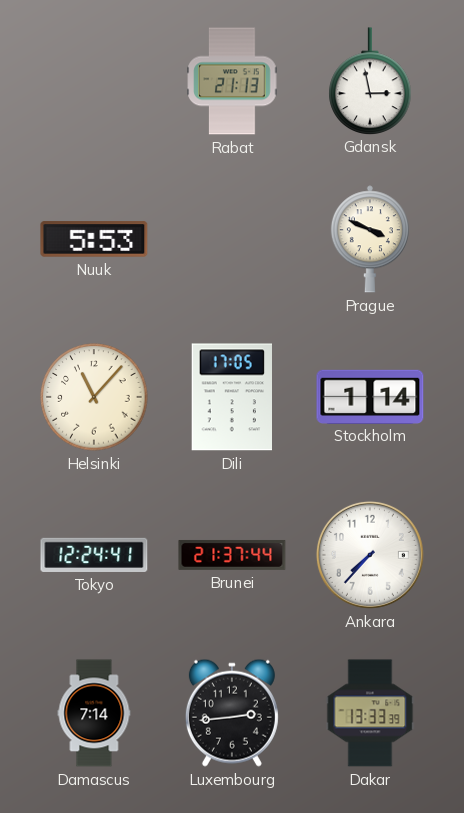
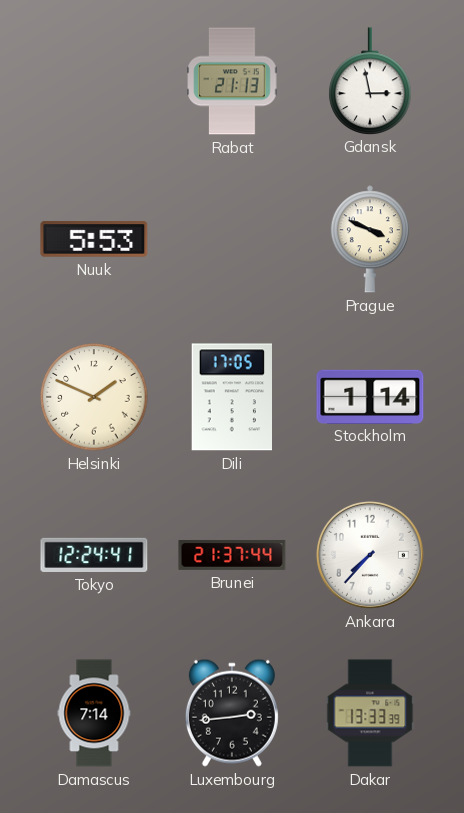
Helsinki: 11:07 -> 1:49
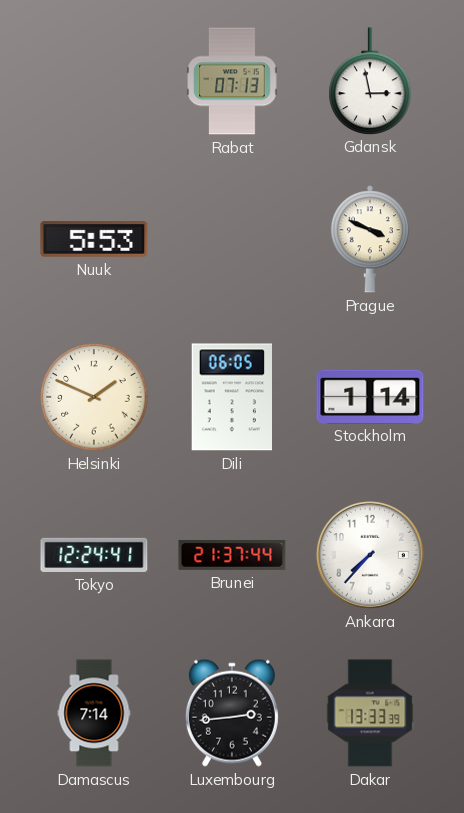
Rabat: 21:13 -> 07:13
Dili: 17:05 -> 06:05
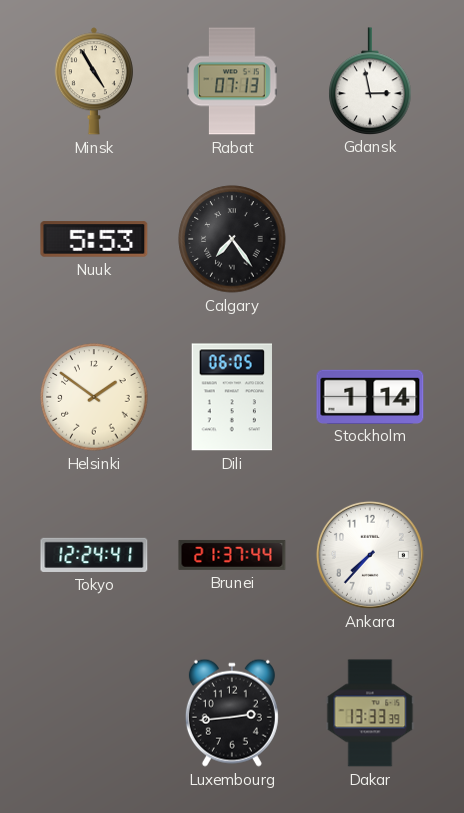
Minsk: none -> 4:55
Calgary: none -> 7:24
Prague: 3:49 -> none
Helsinki: 1:49 -> 1:51
Damascus: 7:14 -> none
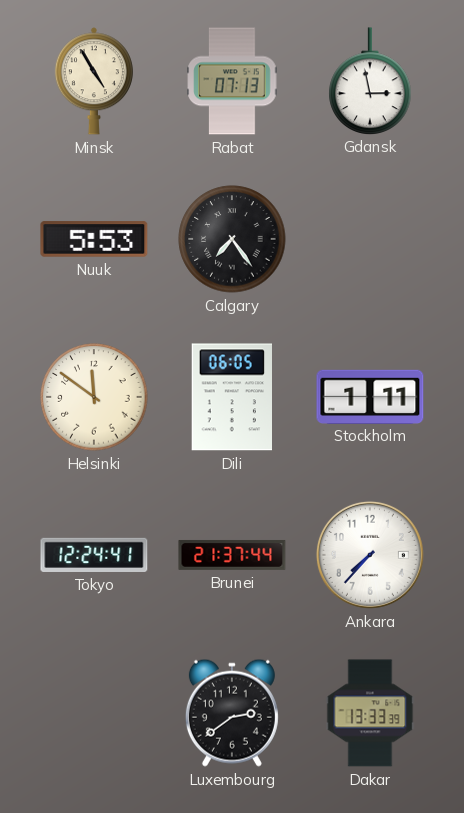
Helsinki: 1:51 -> 11:51
Stockholm: 1:14 -> 1:11
Luxembourg: 2:44 -> 2:39
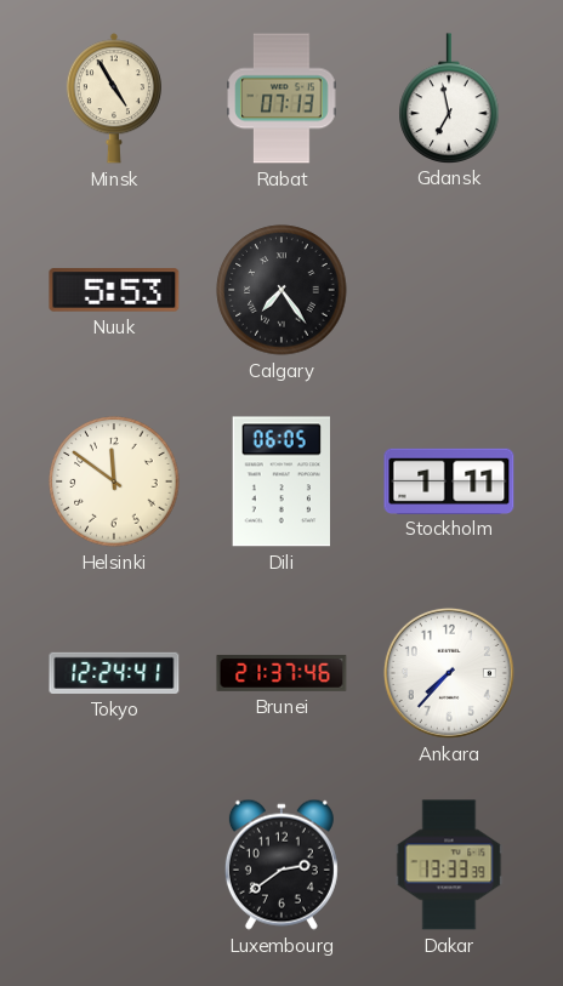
Gdansk: 2:58 -> 6:58
Brunei: 21:37:44 -> 21:37:46
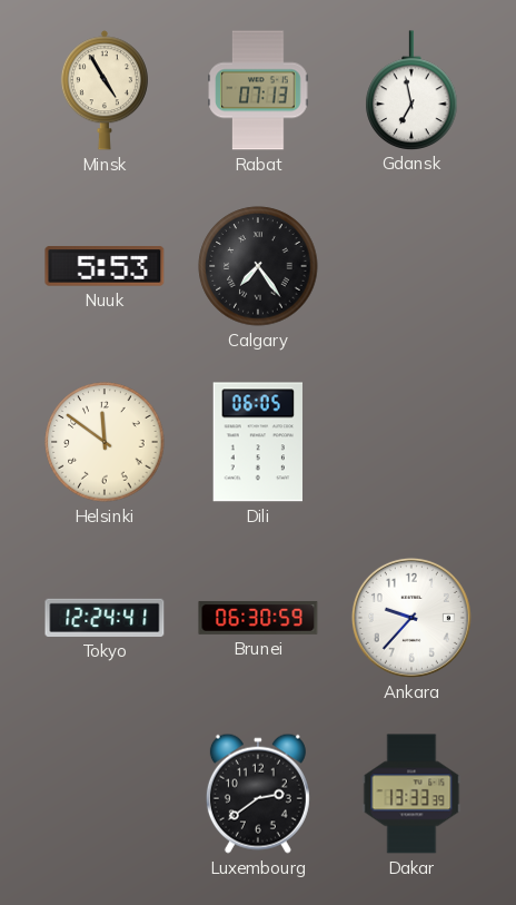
Stockholm: 1:11 -> none
Brunei: 21:37 -> 06:30
Ankara: 7:37 -> 9:37
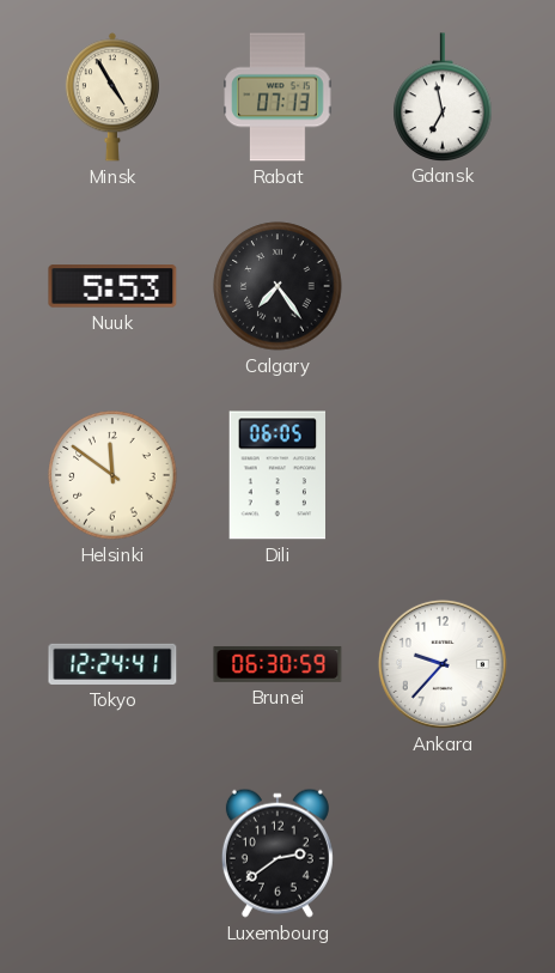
Dakar: 13:33 -> none
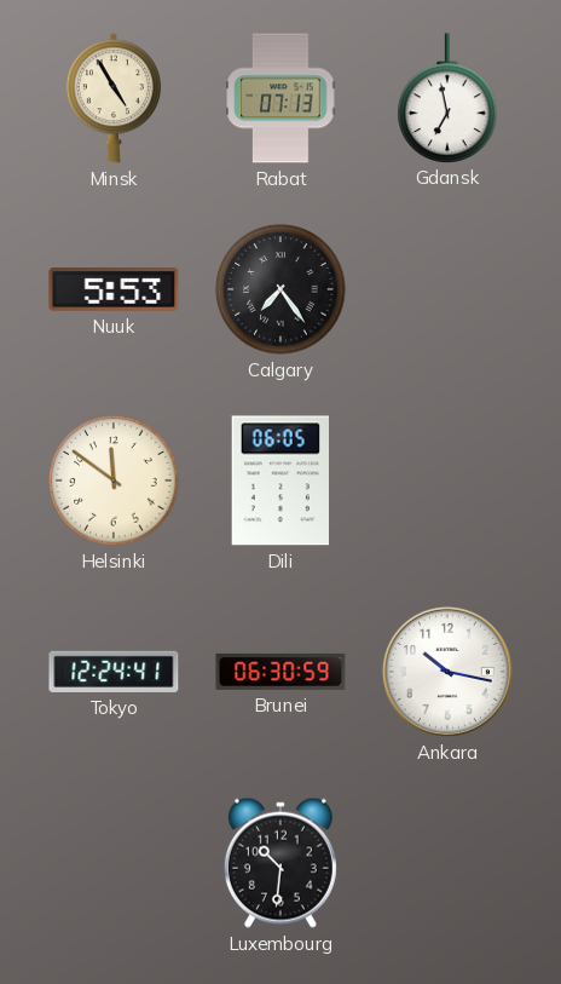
Ankara: 9:37 -> 10:17
Luxembourg: 2:39 -> 10:31
